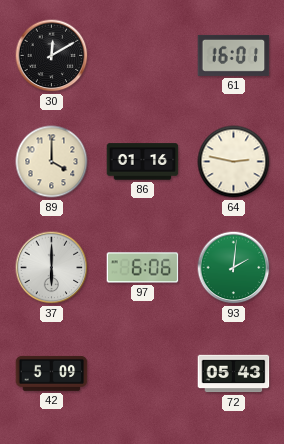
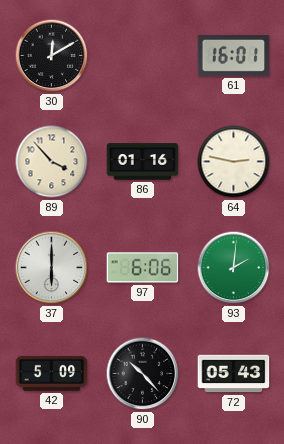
89: 4:00 -> 3:53
90: none -> 10:23
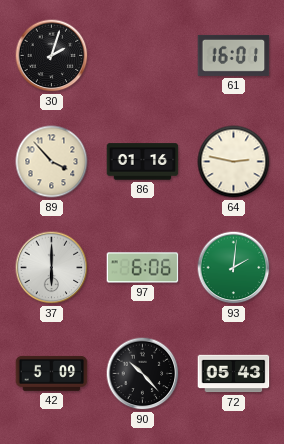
30: 12:10 -> 2:03
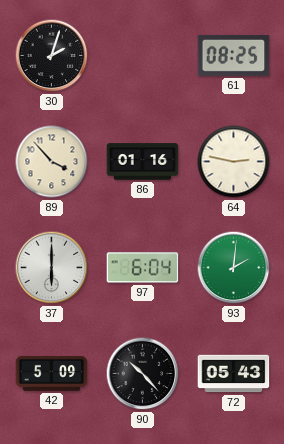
61: 16:01 -> 08:25
97: 6:06 -> 6:04
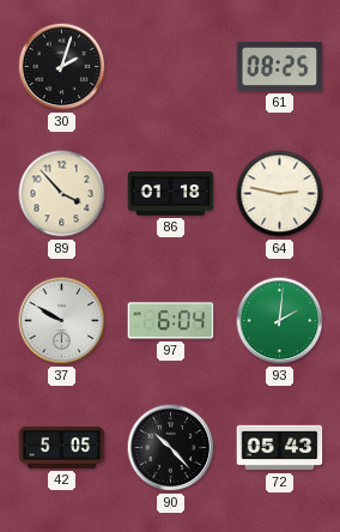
86: 01:16 -> 01:18
37: 6:00 -> 9:50
42: 5:09 -> 5:05
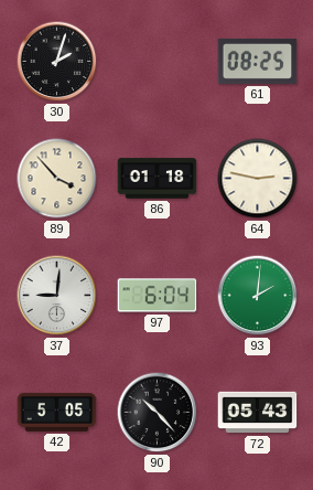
37: 9:50 -> 9:01
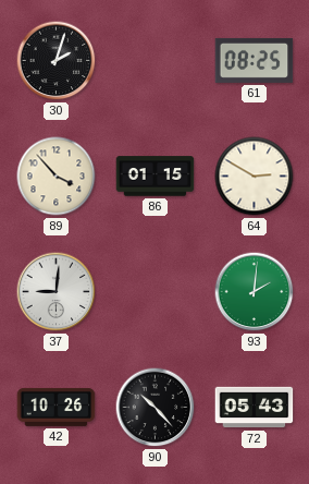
86: 01:18 -> 01:15
64: 2:47 -> 2:50
97: 6:04 -> none
42: 5:05 -> 10:26
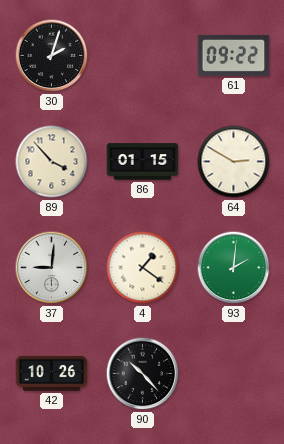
61: 08:25 -> 09:22
4: none -> 1:21
72: 05:43 -> none
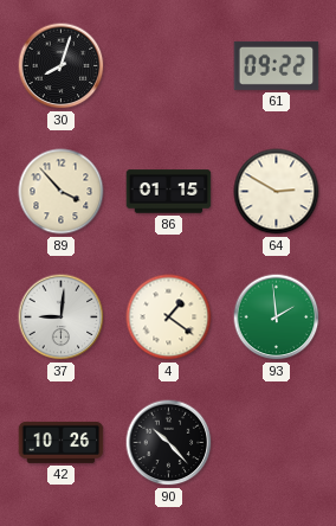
30: 2:03 -> 8:03
93: 2:01 -> 1:59
